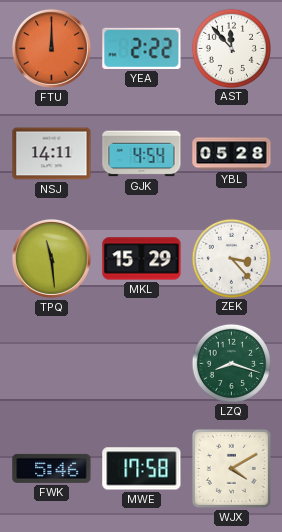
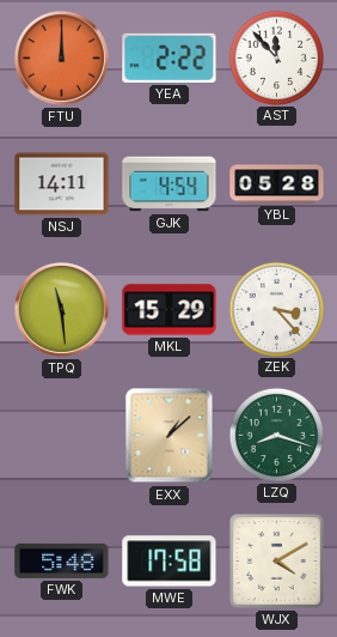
EXX: none -> 1:08
FWK: 5:46 -> 5:48
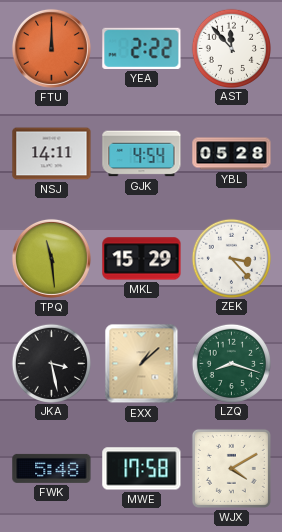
JKA: none -> 3:28
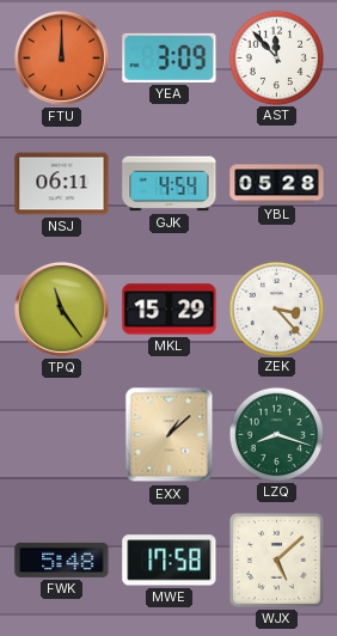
YEA: 2:22 -> 3:09
NSJ: 14:11 -> 06:11
TPQ: 11:29 -> 11:24
JKA: 3:28 -> none
WJX: 4:10 -> 5:08
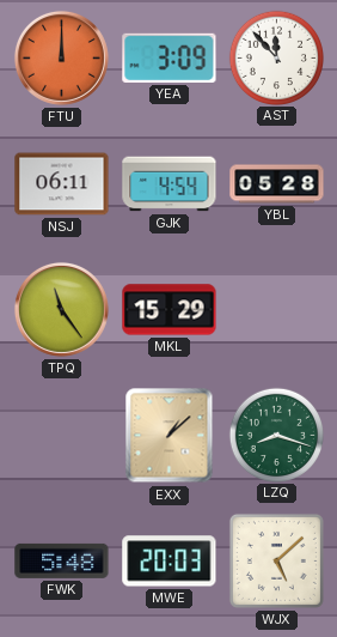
ZEK: 3:23 -> none
MWE: 17:58 -> 20:03
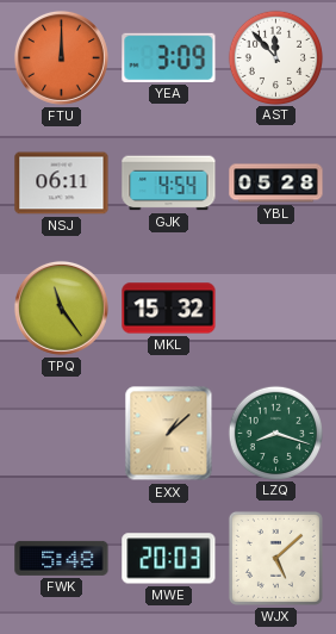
MKL: 15:29 -> 15:32
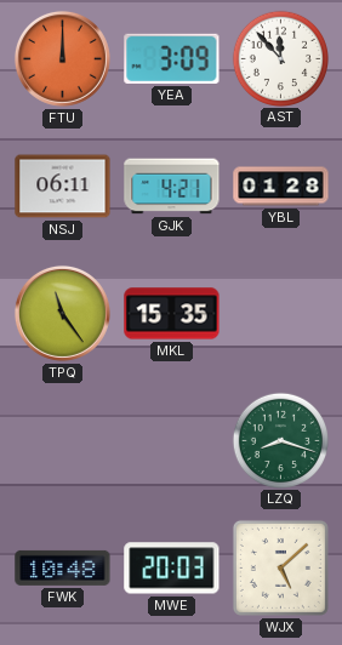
GJK: 4:54 -> 4:21
YBL: 05:28 -> 01:28
MKL: 15:32 -> 15:35
EXX: 1:08 -> none
FWK: 5:48 -> 10:48
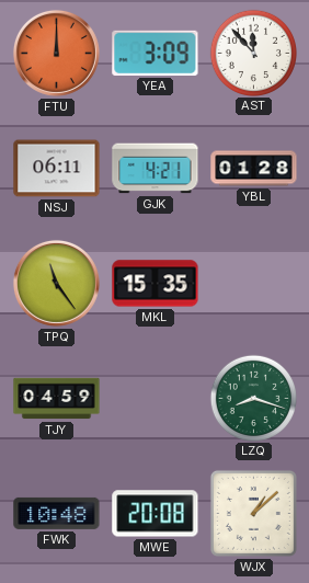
TJY: none -> 04:59
MWE: 20:03 -> 20:08
WJX: 5:08 -> 1:08
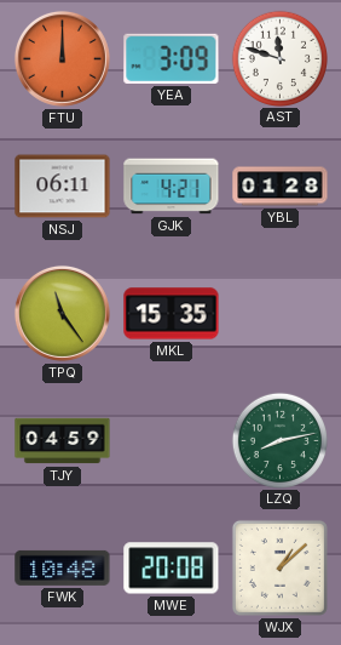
AST: 11:53 -> 11:48
LZQ: 8:18 -> 8:13
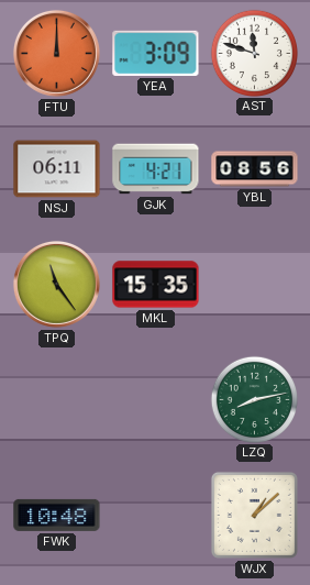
YBL: 01:28 -> 08:56
TJY: 04:59 -> none
MWE: 20:08 -> none
